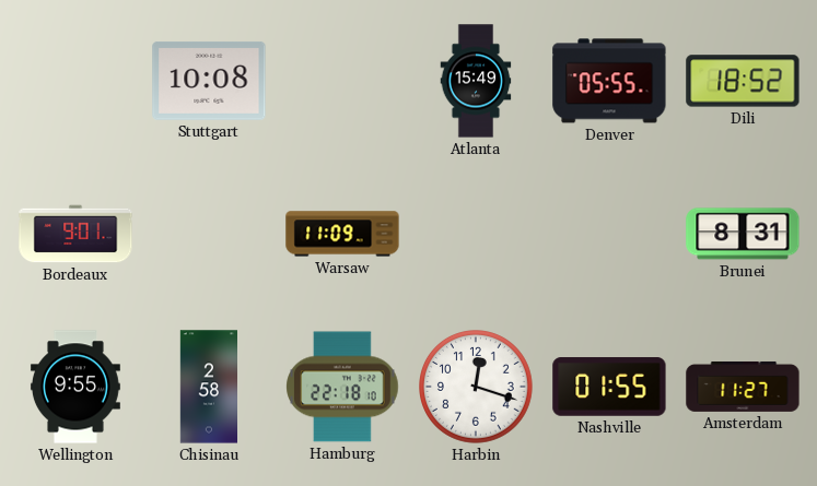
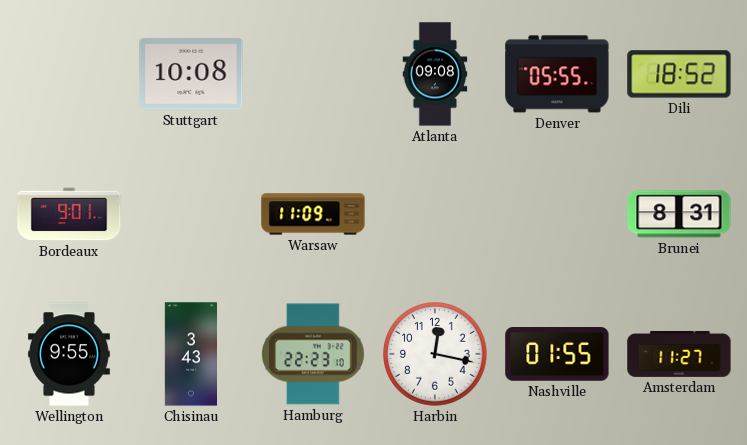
Atlanta: 15:49 -> 09:08
Chisinau: 2:58 -> 3:43
Hamburg: 22:18 -> 22:23
Harbin: 12:18 -> 12:17
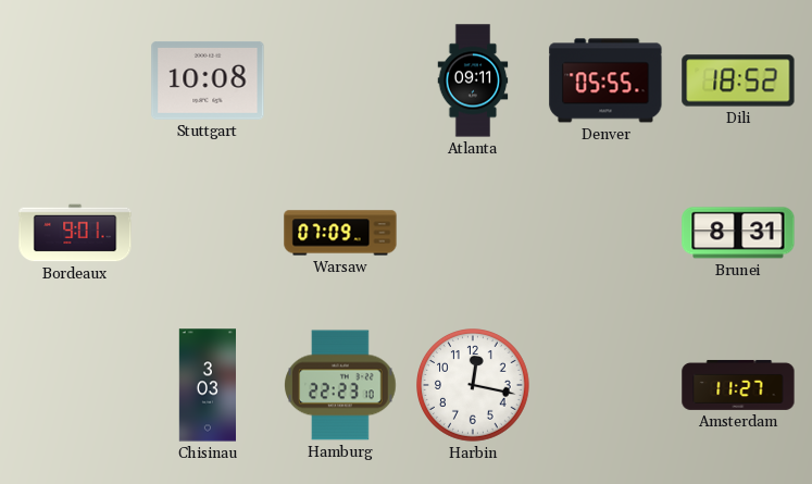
Atlanta: 09:08 -> 09:11
Warsaw: 11:09 -> 07:09
Wellington: 9:55 -> none
Chisinau: 3:43 -> 3:03
Nashville: 01:55 -> none
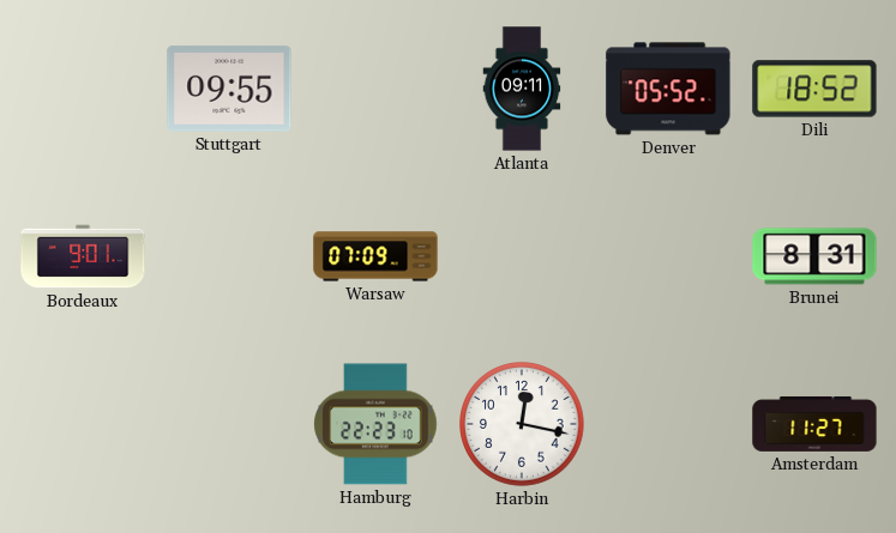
Stuttgart: 10:08 -> 09:55
Denver: 05:55 -> 05:52
Chisinau: 3:03 -> none
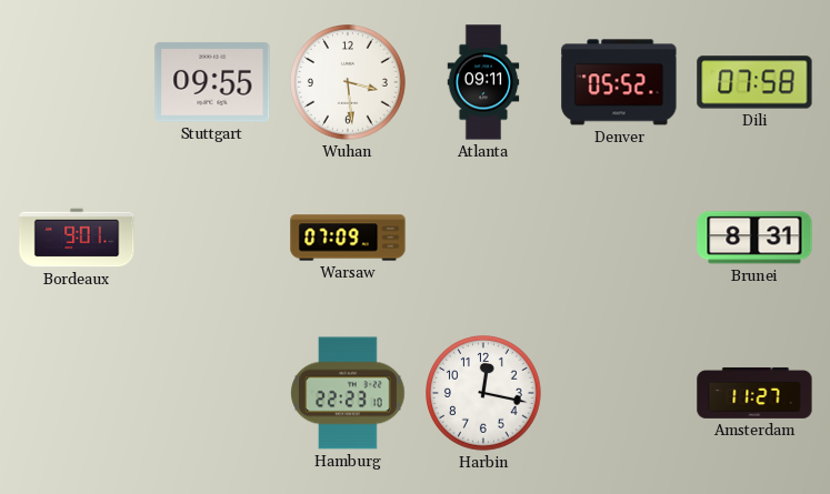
Wuhan: none -> 3:29
Dili: 18:52 -> 07:58
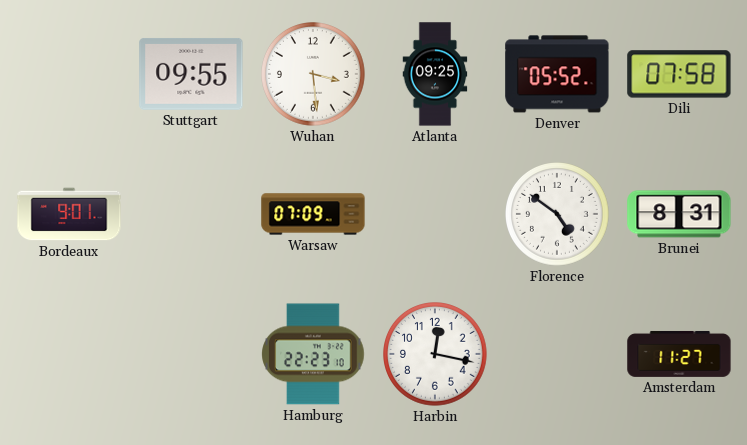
Atlanta: 09:11 -> 09:25
Florence: none -> 4:51
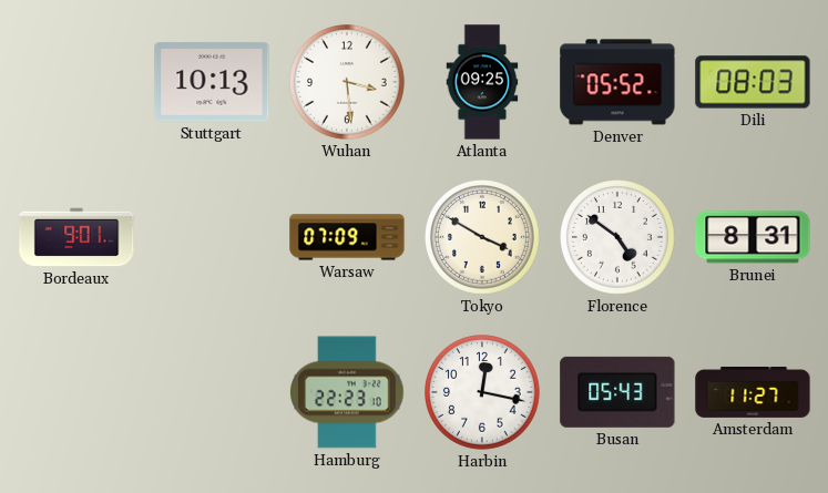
Stuttgart: 09:55 -> 10:13
Dili: 07:58 -> 08:03
Tokyo: none -> 3:50
Busan: none -> 05:43
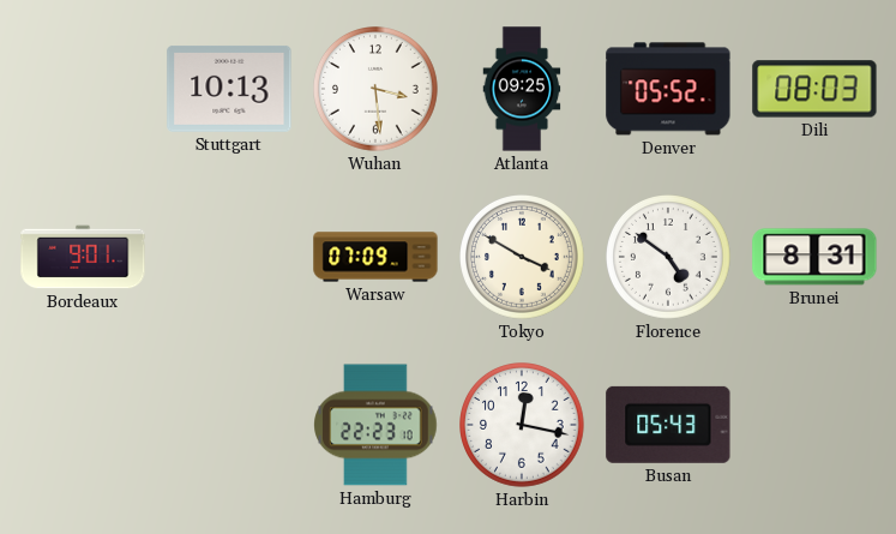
Amsterdam: 11:27 -> none
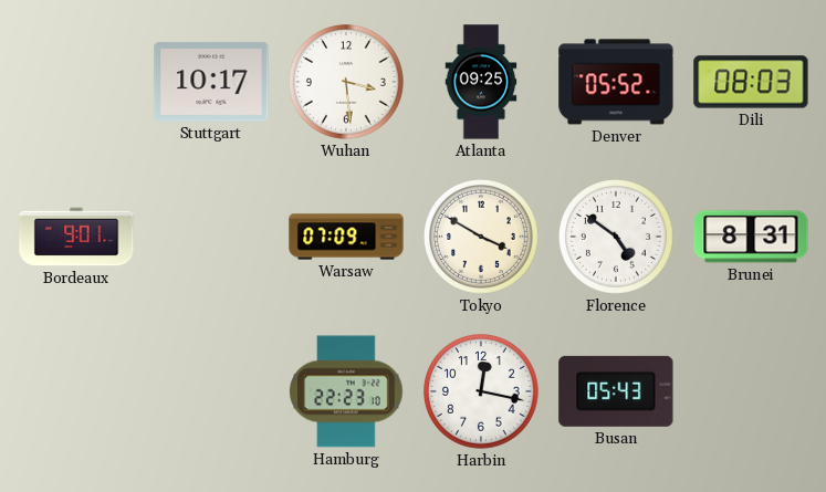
Stuttgart: 10:13 -> 10:17
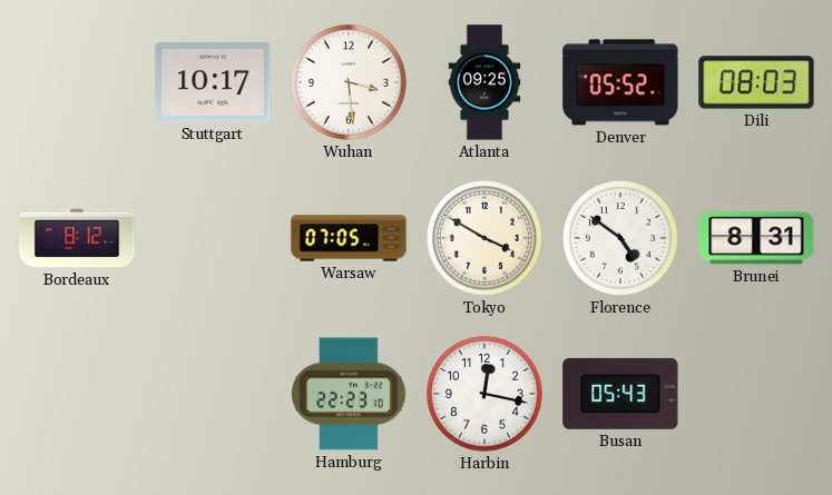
Bordeaux: 9:01 -> 8:12
Warsaw: 07:09 -> 07:05
